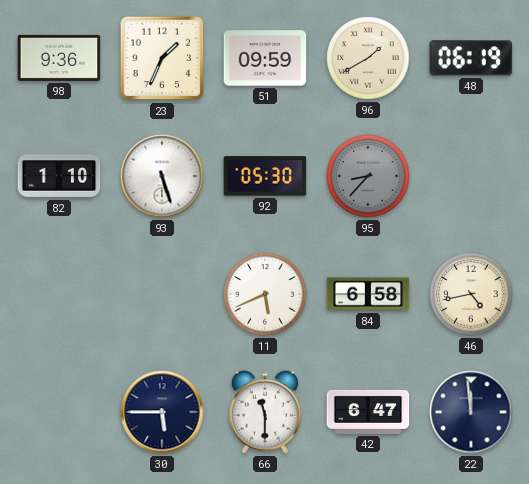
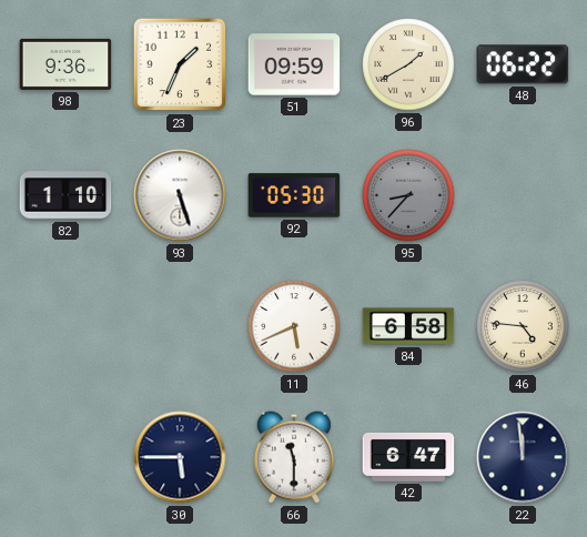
48: 06:19 -> 06:22
46: 4:43 -> 4:46
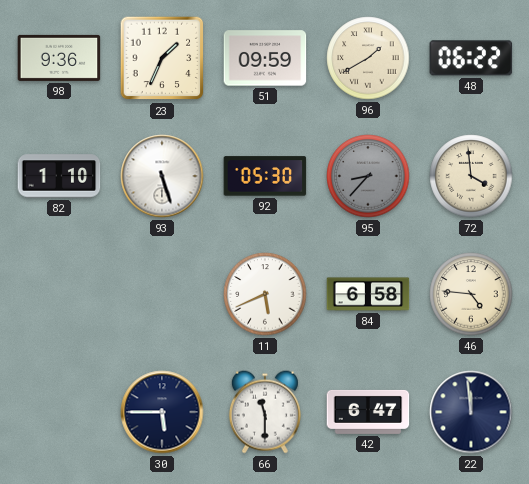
72: none -> 3:59
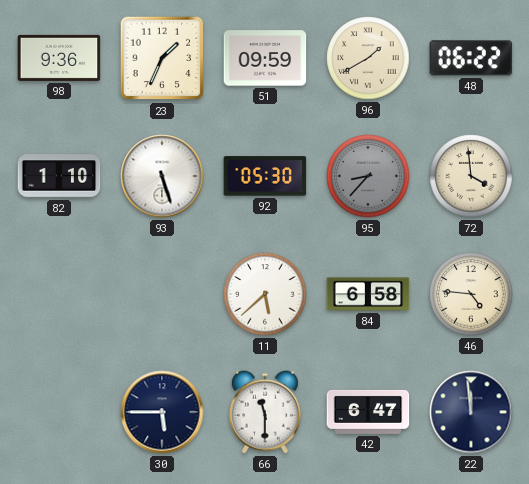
11: 5:41 -> 5:38
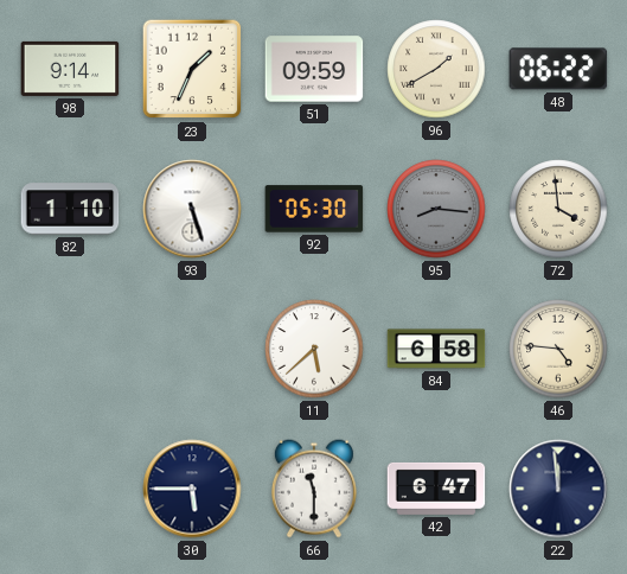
98: 9:36 -> 9:14
95: 8:37 -> 8:16
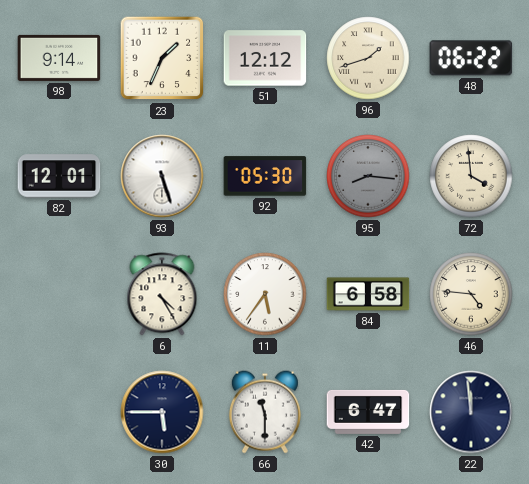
51: 09:59 -> 12:12
96: 1:40 -> 1:42
82: 1:10 -> 12:01
6: none -> 4:25
11: 5:38 -> 5:36
